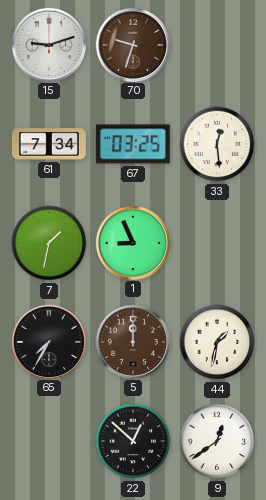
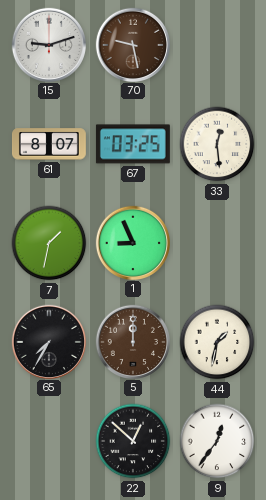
70: 9:33 -> 9:28
61: 7:34 -> 8:07
9: 12:39 -> 12:36
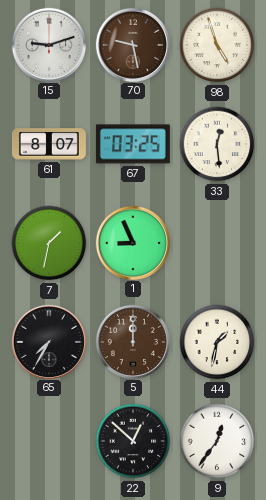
98: none -> 4:57
